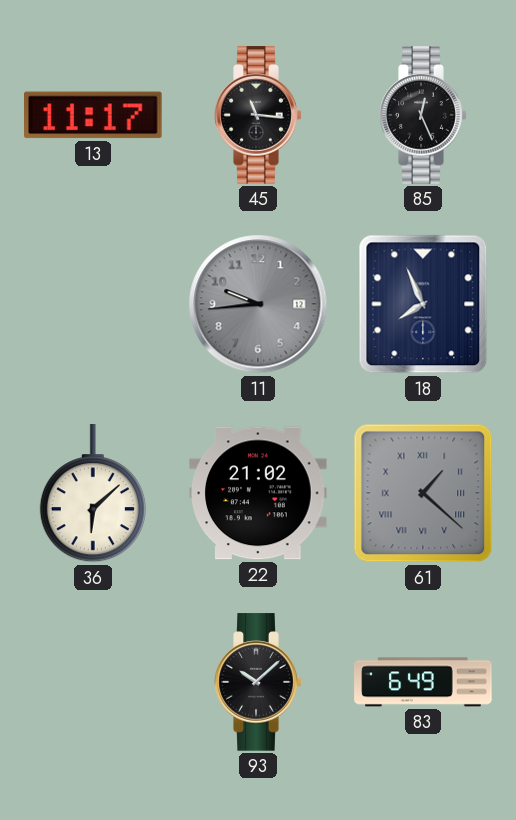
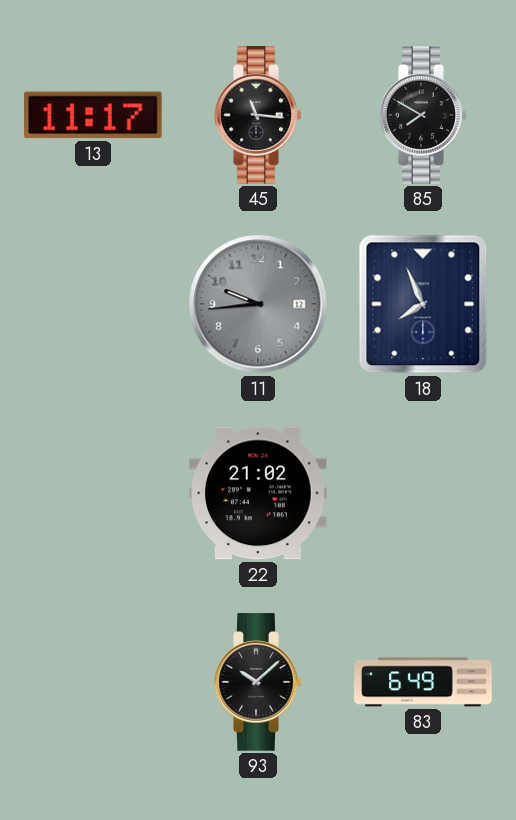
85: 12:26 -> 7:50
36: 6:08 -> none
61: 1:22 -> none
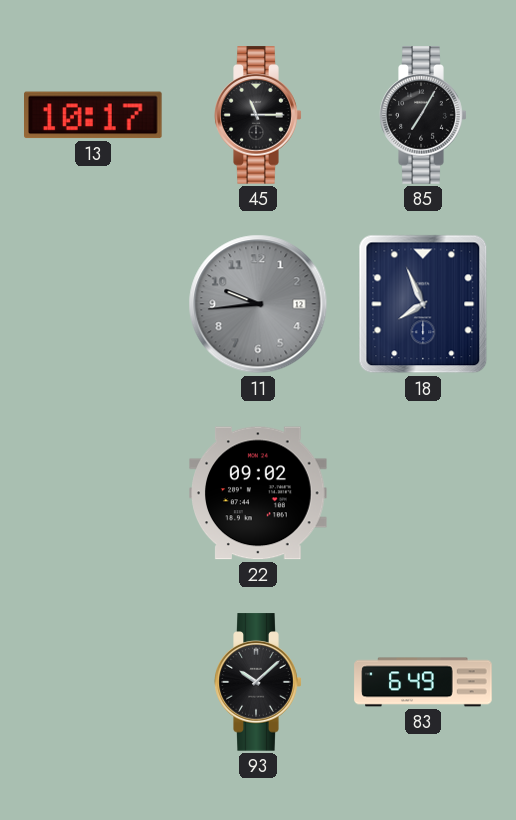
13: 11:17 -> 10:17
45: 11:16 -> 11:15
85: 7:50 -> 7:05
22: 21:02 -> 09:02
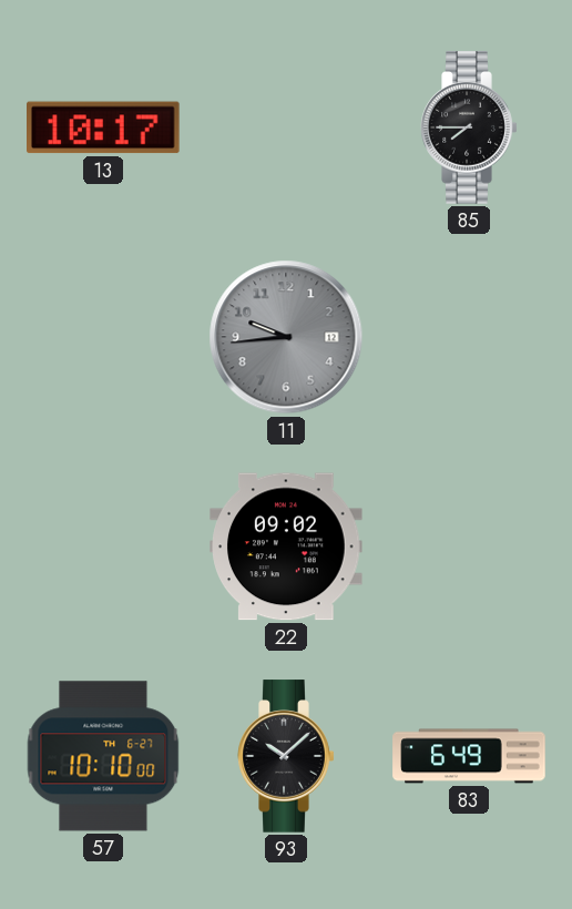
45: 11:15 -> none
85: 7:05 -> 7:45
18: 7:56 -> none
57: none -> 10:10
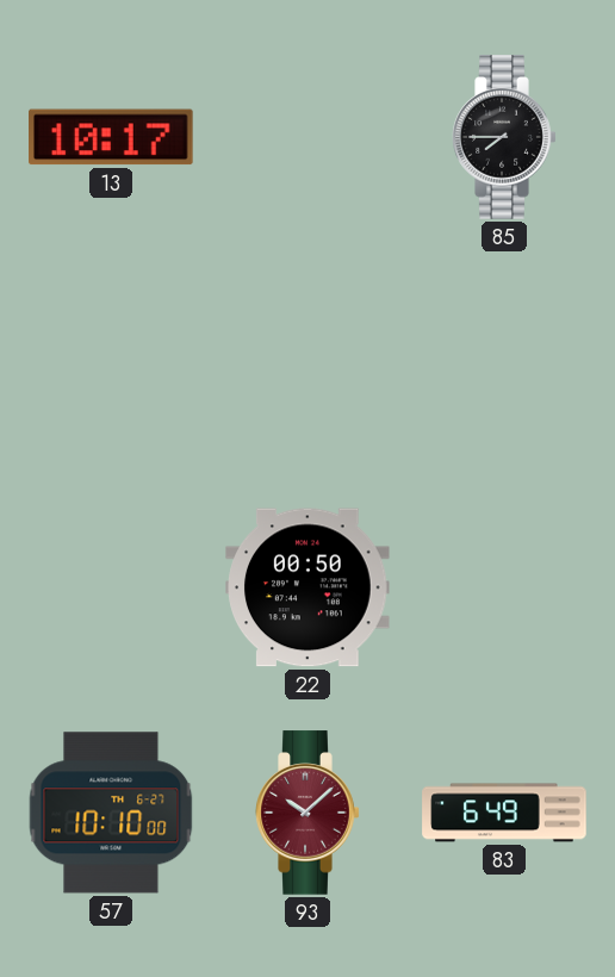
11: 9:44 -> none
22: 09:02 -> 00:50
93 dial: black -> burgundy
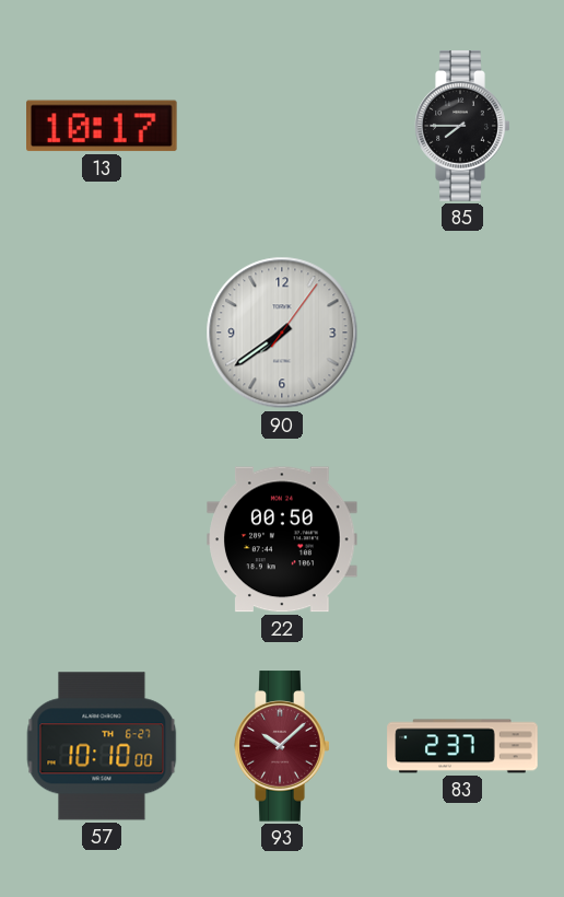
90: none -> 7:39
83: 6:49 -> 2:37
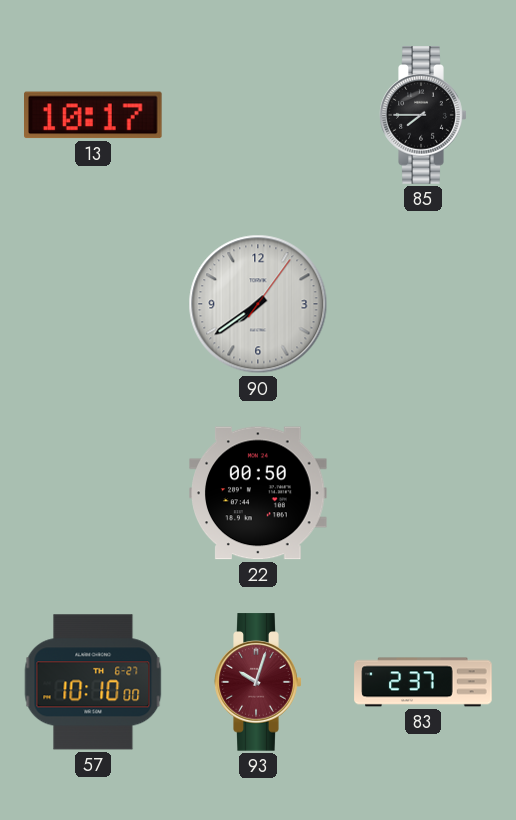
93: 10:08 -> 10:03
